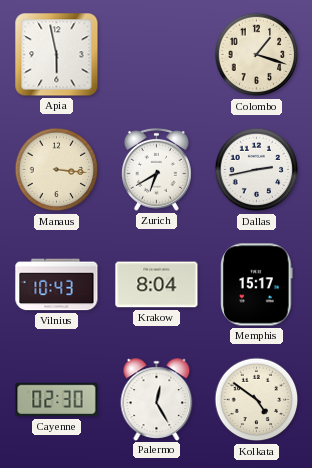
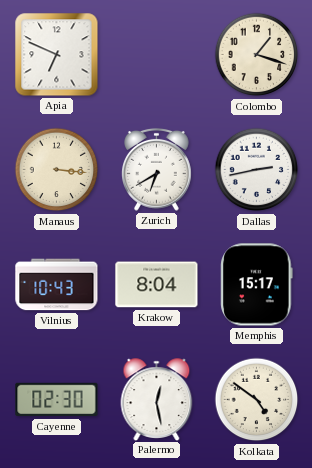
Apia: 5:58 -> 6:49
Palermo: 12:25 -> 12:28
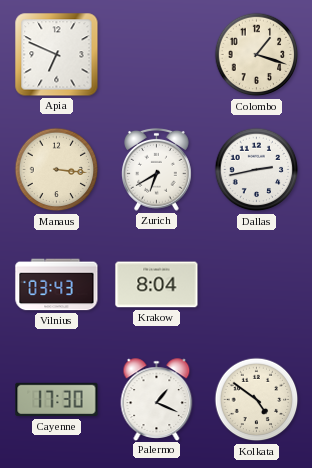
Vilnius: 10:43 -> 03:43
Memphis: 15:17 -> none
Cayenne: 02:30 -> 17:30
Palermo: 12:28 -> 1:19
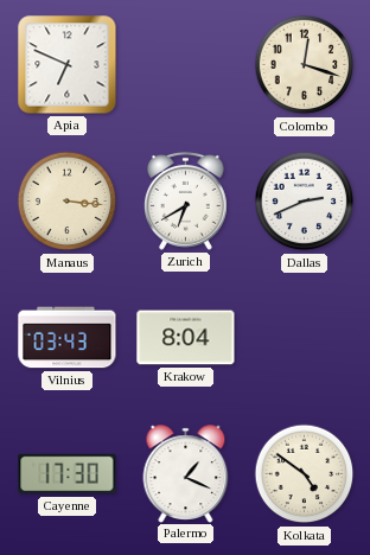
Colombo: 1:18 -> 12:18
Dallas: 2:43 -> 2:41
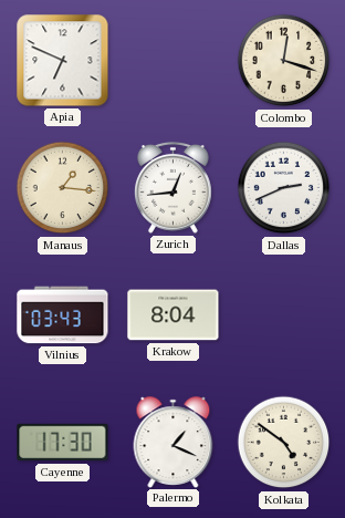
Manaus: 3:16 -> 1:16
Zurich: 6:40 -> 12:44
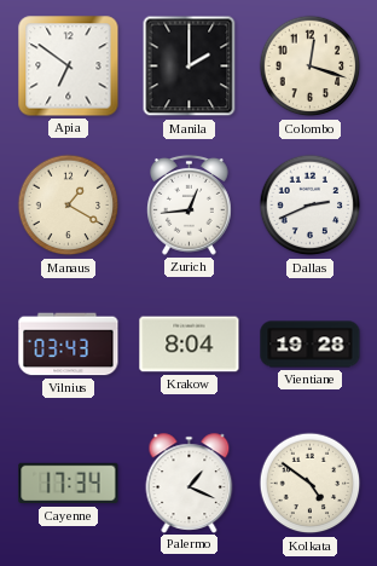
Apia: 6:49 -> 6:51
Manila: none -> 2:00
Manaus: 1:16 -> 1:20
Vientiane: none -> 19:28
Cayenne: 17:30 -> 17:34
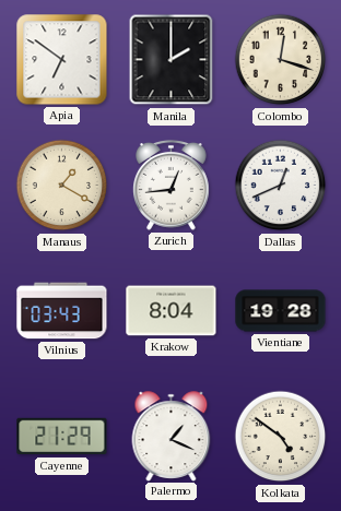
Dallas: 2:41 -> 12:41
Cayenne: 17:34 -> 21:29
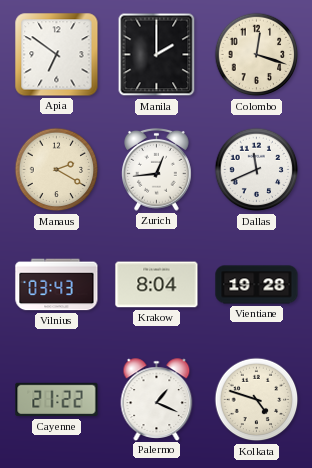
Manaus: 1:20 -> 2:20
Dallas: 12:41 -> 11:41
Cayenne: 21:29 -> 21:22
Kolkata: 4:51 -> 4:48
